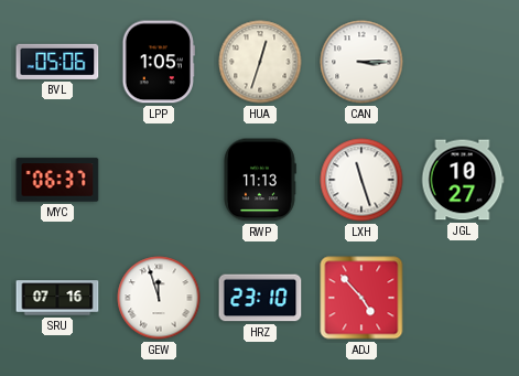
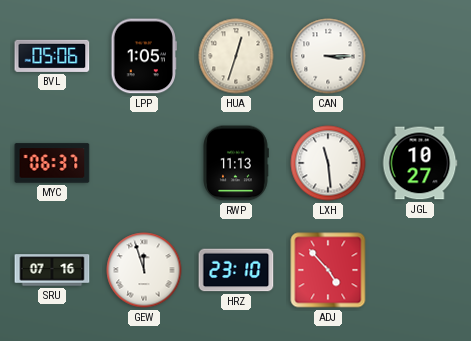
LXH: 11:27 -> 11:29
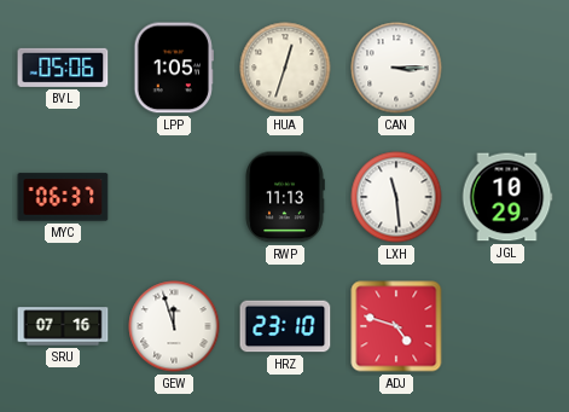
JGL: 10:27 -> 10:29
ADJ: 4:53 -> 4:48
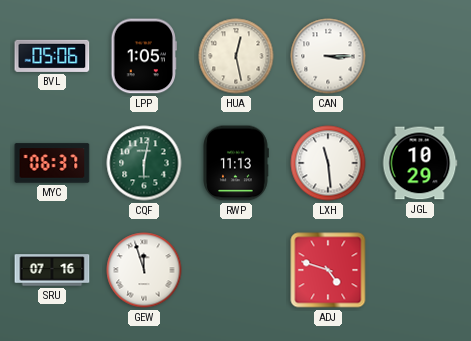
HUA: 12:33 -> 12:28
CQF: none -> 6:02
HRZ: 23:10 -> none
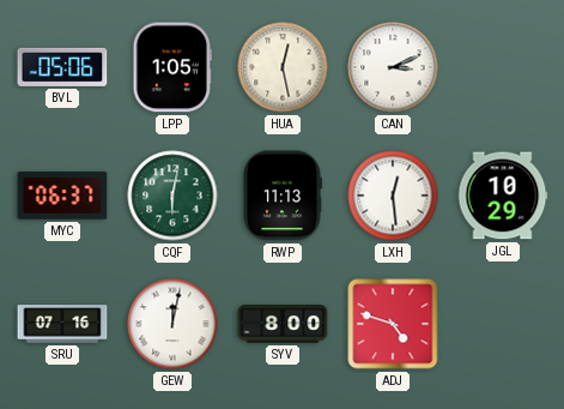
CAN: 3:15 -> 3:11
LXH: 11:29 -> 12:29
GEW: 11:57 -> 12:02
SYV: none -> 8:00
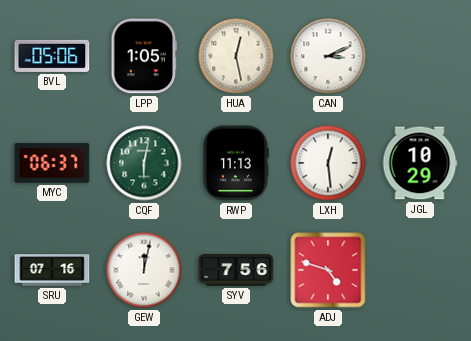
SYV: 8:00 -> 7:56
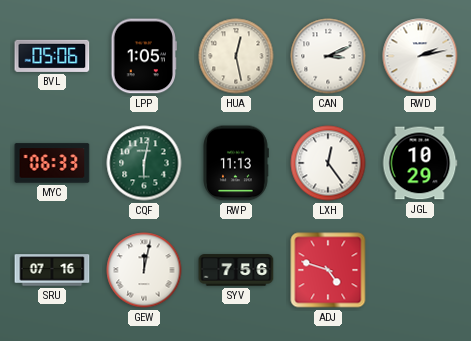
RWD: none -> 2:13
MYC: 06:37 -> 06:33
LXH: 12:29 -> 12:24
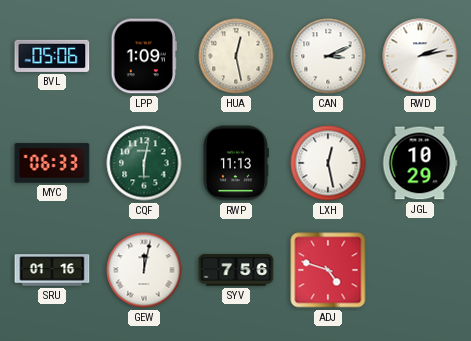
LPP: 1:05 -> 1:09
LXH: 12:24 -> 12:28
SRU: 07:16 -> 01:16
